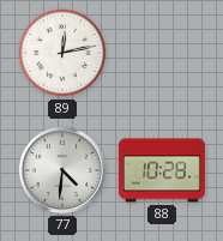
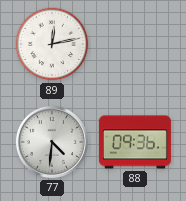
88: 10:28 -> 09:36
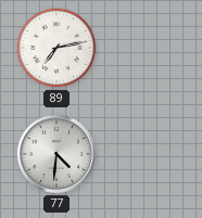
89: 12:13 -> 7:13
88: 09:36 -> none
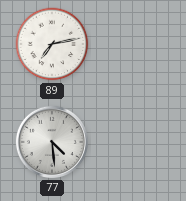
77: 4:31 -> 4:29
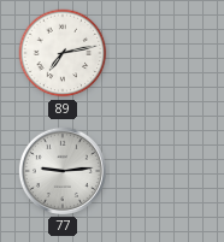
77: 4:29 -> 9:14
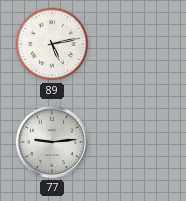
89: 7:13 -> 5:13
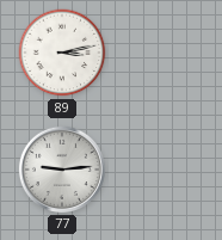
89: 5:13 -> 3:13
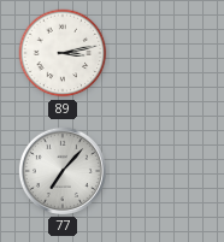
77: 9:14 -> 7:07
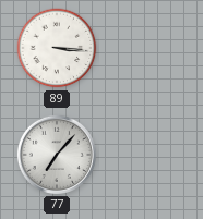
89: 3:13 -> 3:16
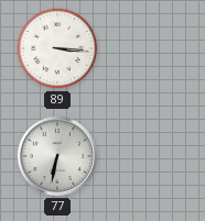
77: 7:07 -> 6:32
